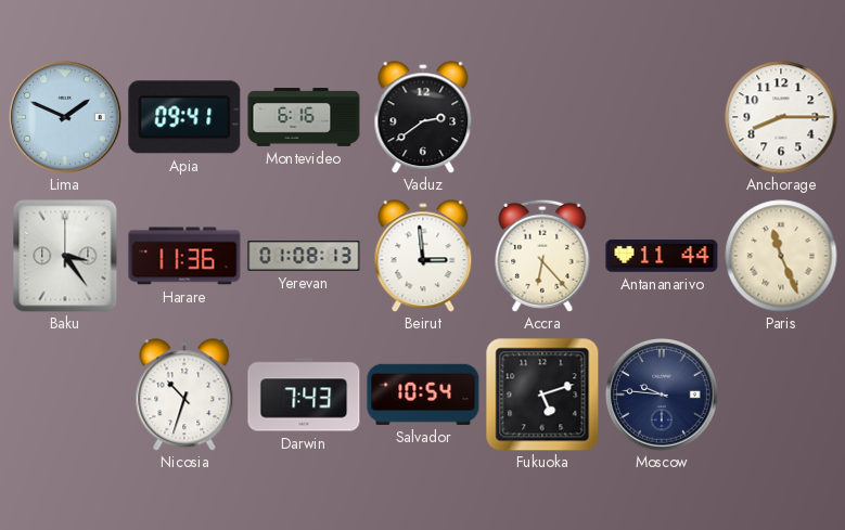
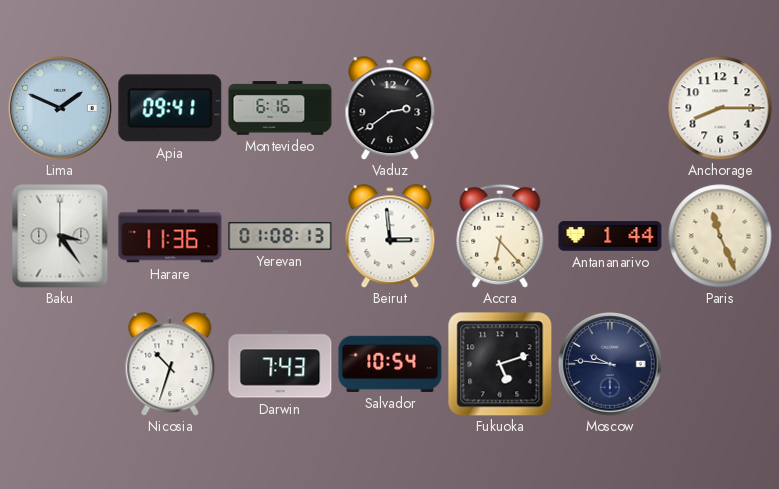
Antananarivo: 11:44 -> 1:44
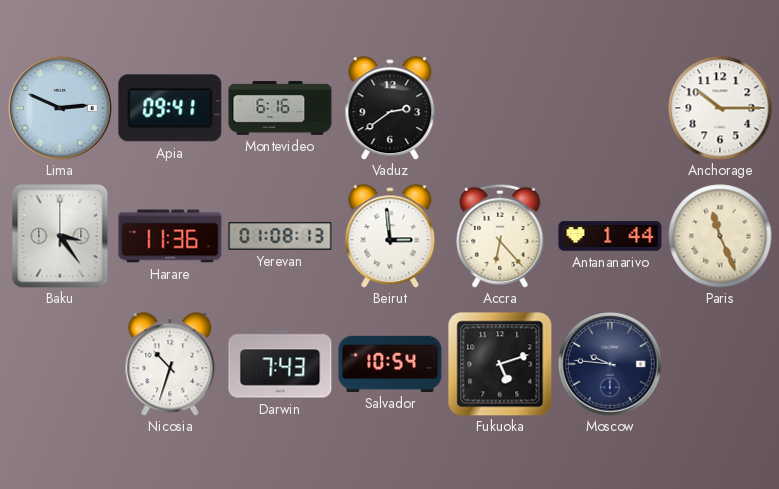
Lima: 1:49 -> 2:49
Anchorage: 8:15 -> 10:15
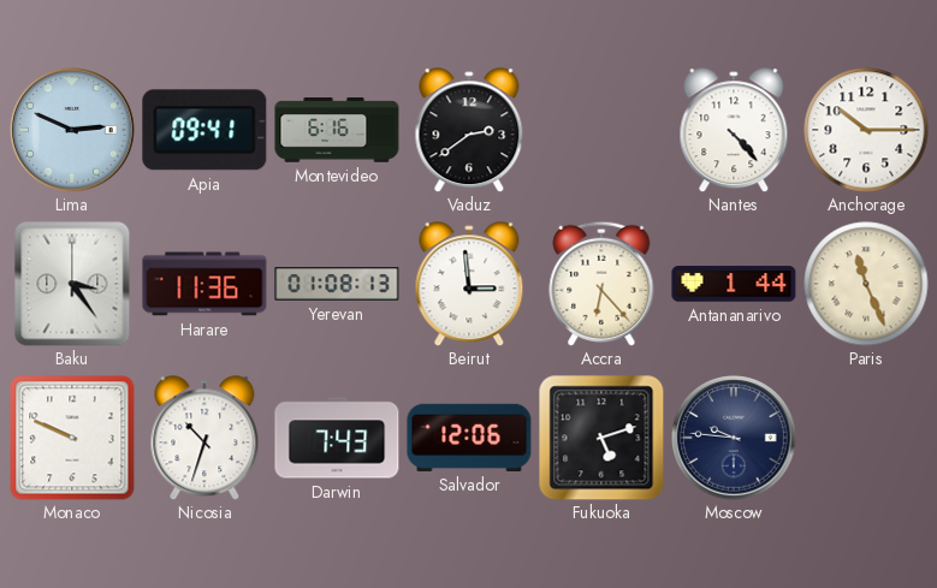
Nantes: none -> 4:23
Monaco: none -> 9:49
Salvador: 10:54 -> 12:06
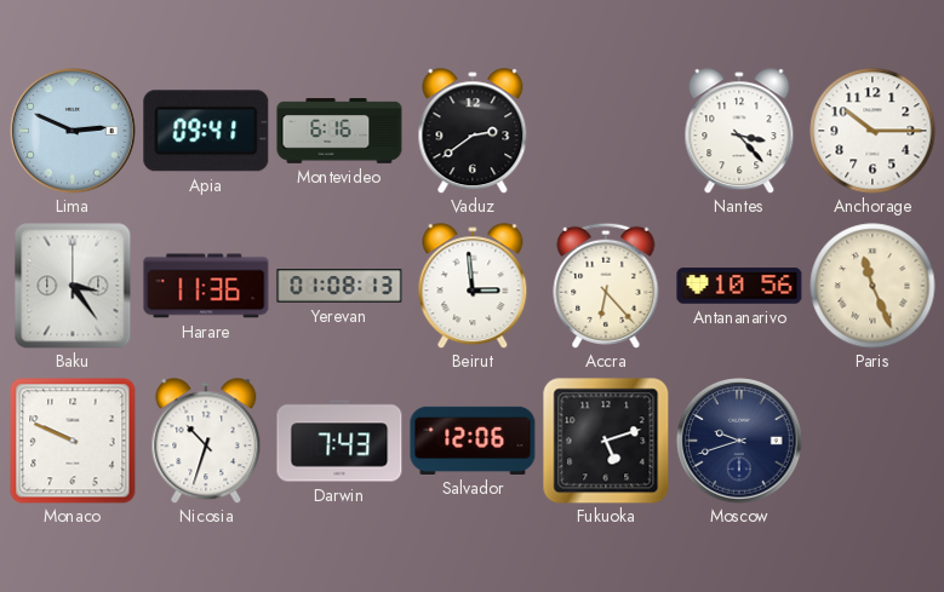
Nantes: 4:23 -> 3:23
Antananarivo: 1:44 -> 10:56
Moscow: 9:46 -> 9:42
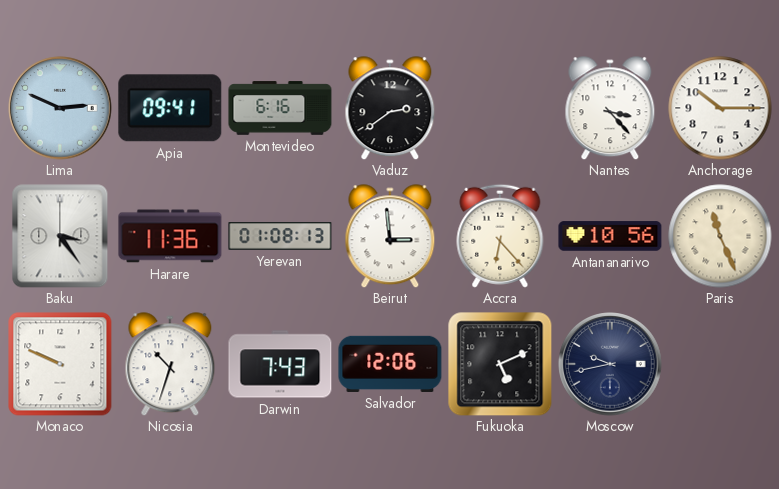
Fukuoka: 5:12 -> 5:11
Moscow: 9:42 -> 9:43
